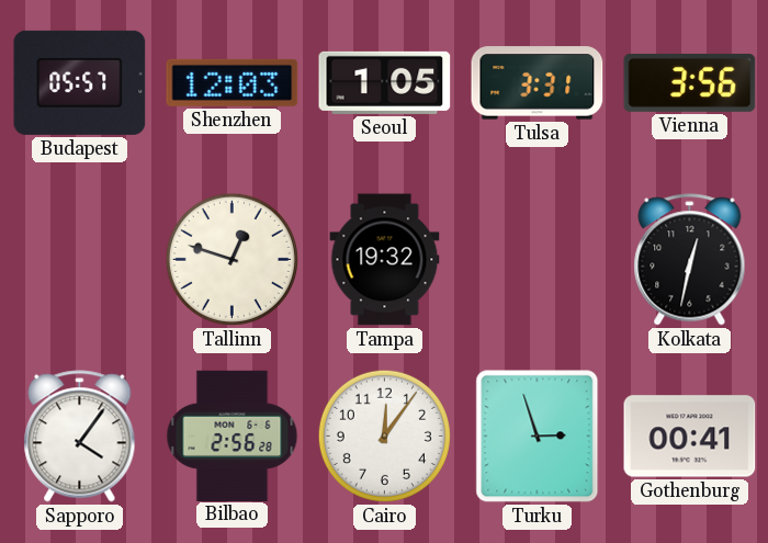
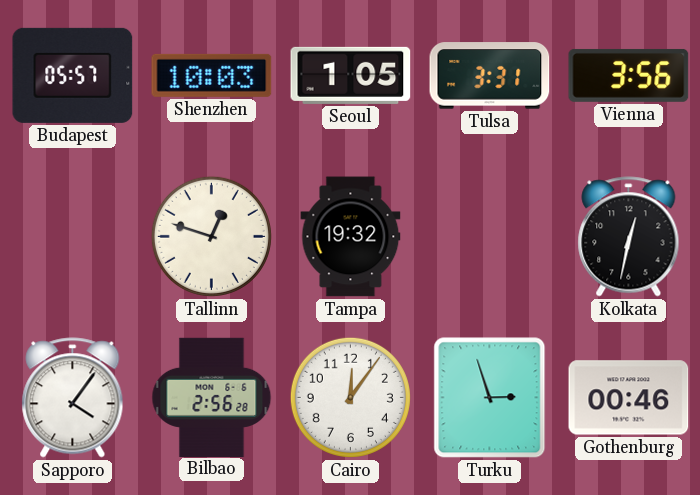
Shenzhen: 12:03 -> 10:03
Gothenburg: 00:41 -> 00:46
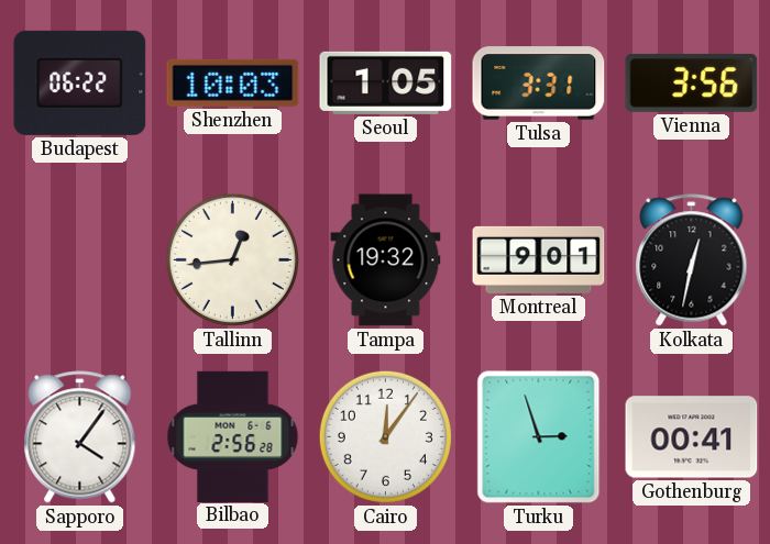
Budapest: 05:57 -> 06:22
Tallinn: 12:48 -> 12:44
Montreal: none -> 9:01
Gothenburg: 00:46 -> 00:41
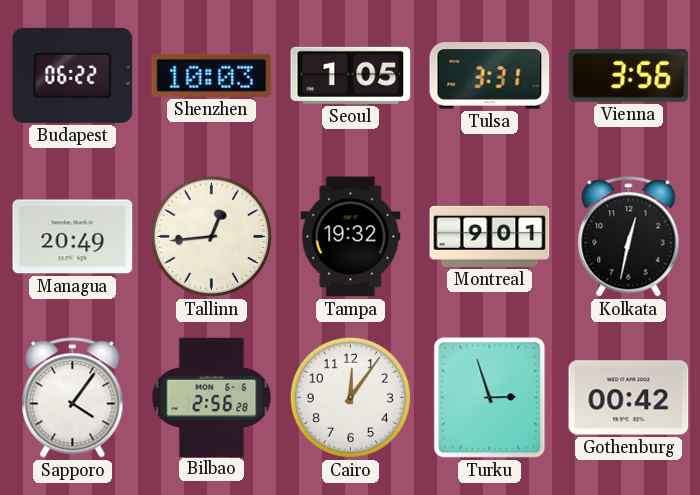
Managua: none -> 20:49
Gothenburg: 00:41 -> 00:42
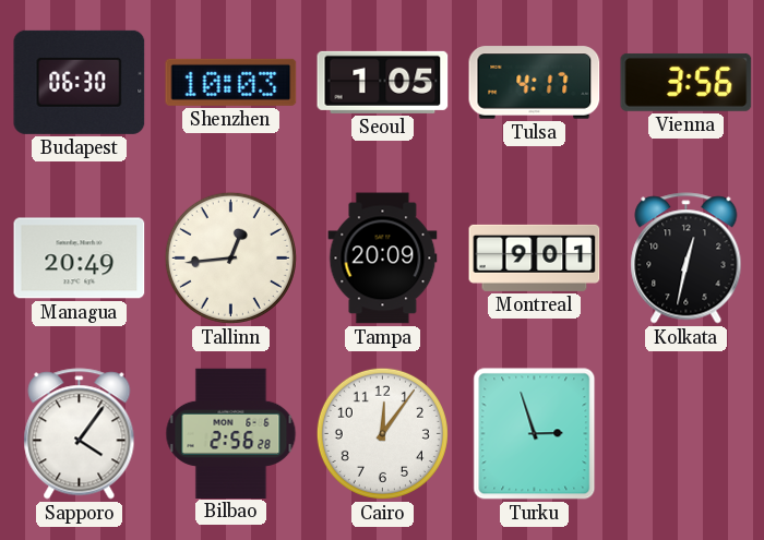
Budapest: 06:22 -> 06:30
Tulsa: 3:31 -> 4:17
Tampa: 19:32 -> 20:09
Gothenburg: 00:42 -> none
